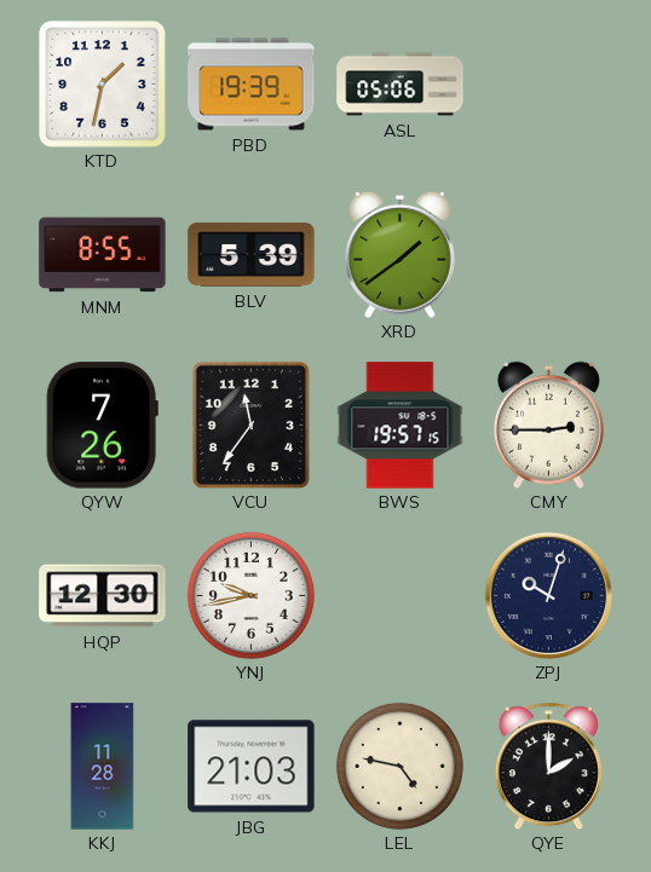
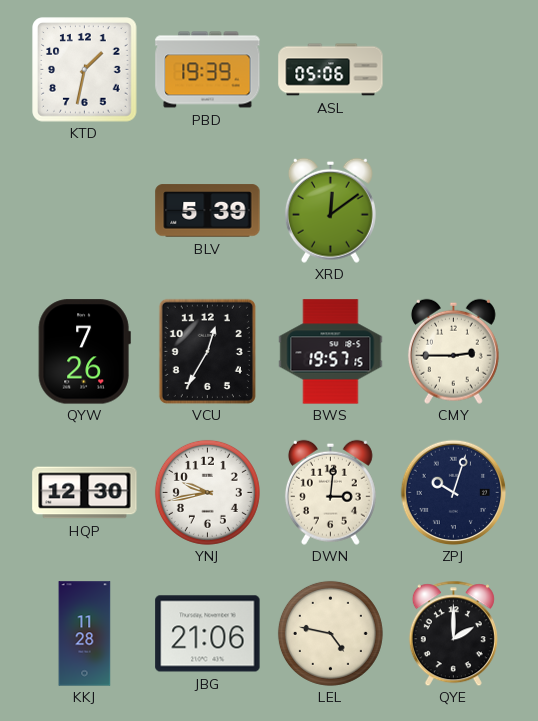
MNM: 8:55 -> none
XRD: 1:39 -> 12:09
VCU: 11:36 -> 12:35
DWN: none -> 3:01
JBG: 21:03 -> 21:06
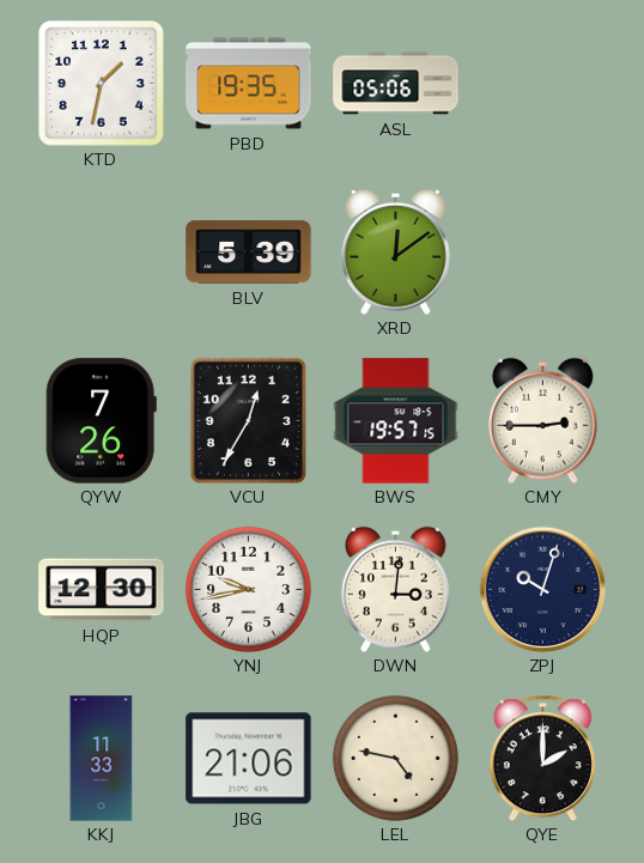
PBD: 19:39 -> 19:35
KKJ: 11:28 -> 11:33
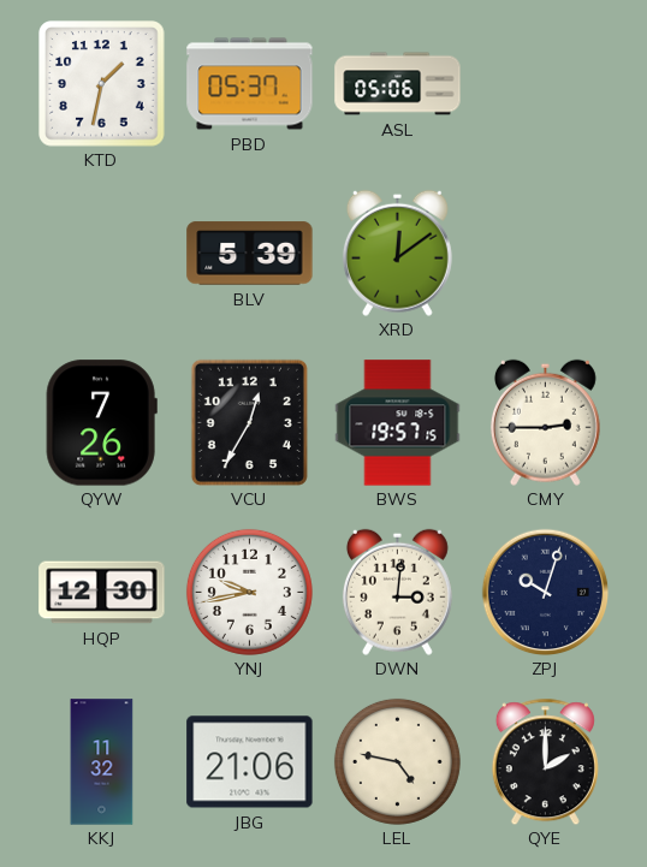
PBD: 19:35 -> 05:37
KKJ: 11:33 -> 11:32
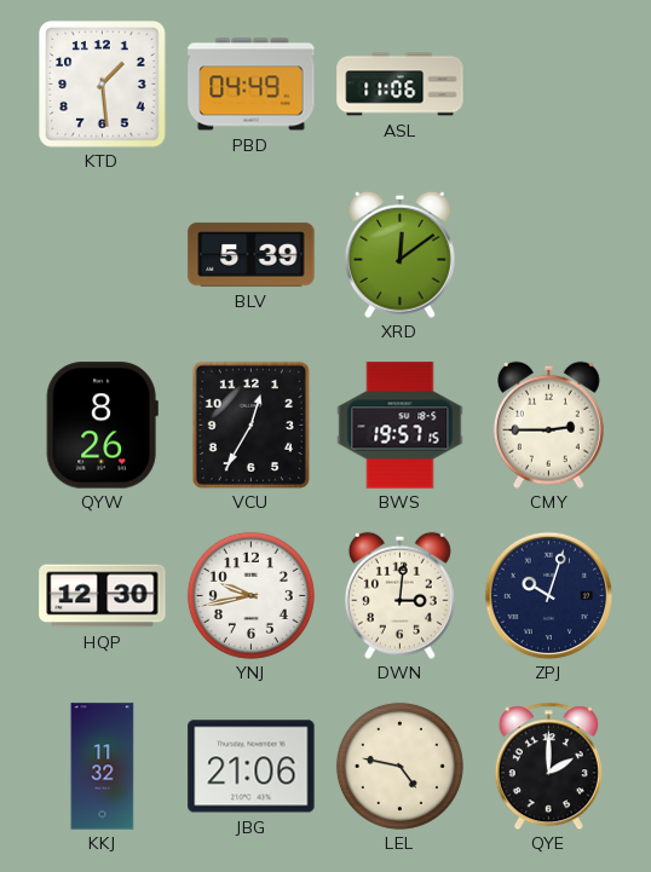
KTD: 1:32 -> 1:29
PBD: 05:37 -> 04:49
ASL: 05:06 -> 11:06
QYW: 7:26 -> 8:26
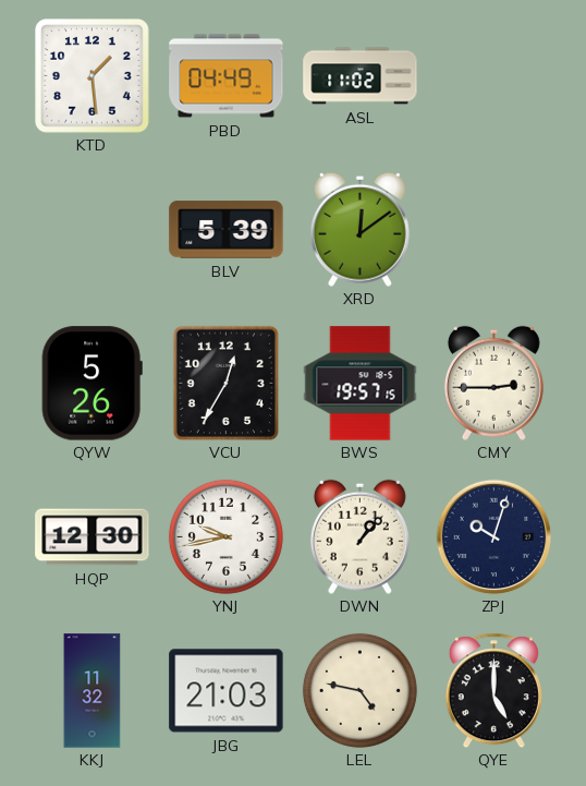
ASL: 11:06 -> 11:02
QYW: 8:26 -> 5:26
DWN: 3:01 -> 1:07
JBG: 21:06 -> 21:03
QYE: 2:00 -> 5:00
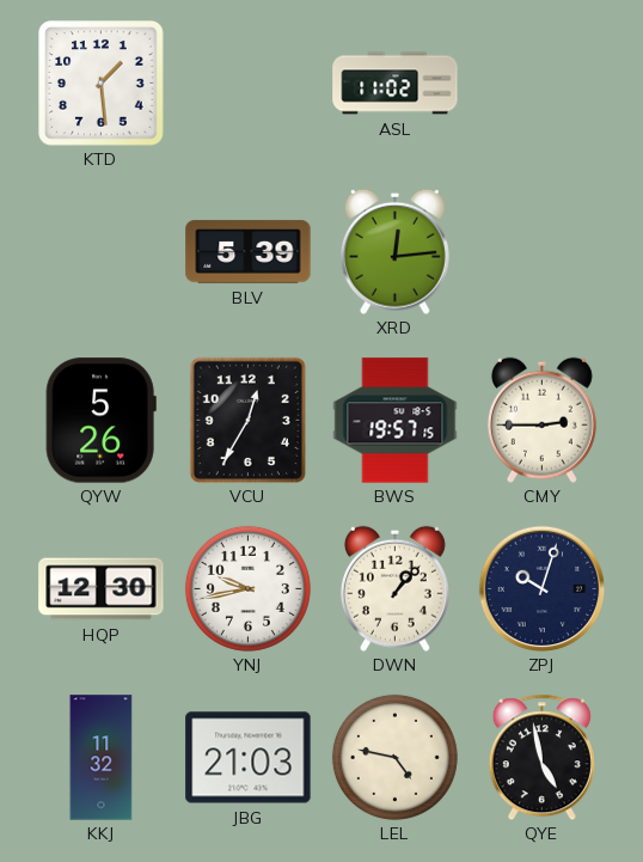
PBD: 04:49 -> none
XRD: 12:09 -> 12:14
QYE: 5:00 -> 4:58
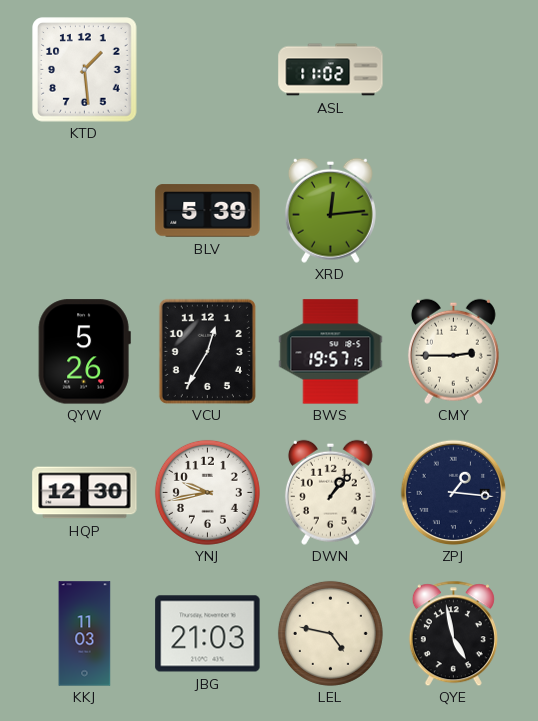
ZPJ: 10:03 -> 1:16
KKJ: 11:32 -> 11:03
